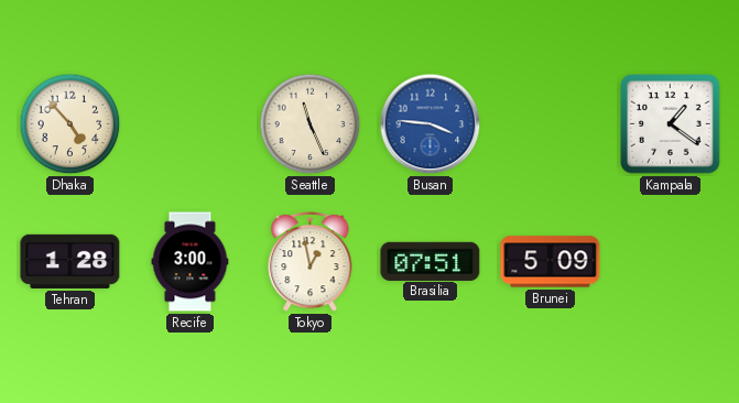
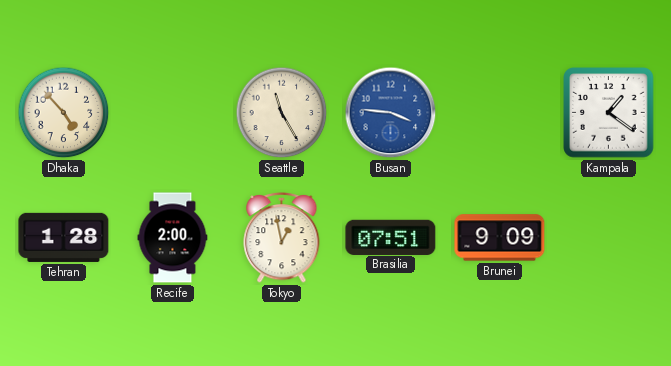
Seattle: 11:26 -> 11:25
Recife: 3:00 -> 2:00
Brunei: 5:09 -> 9:09
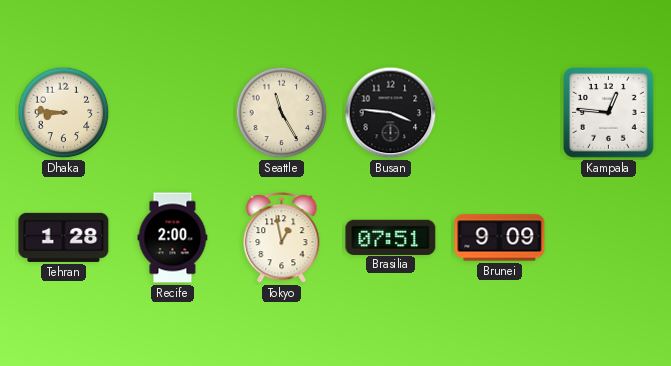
Dhaka: 4:53 -> 8:46
Busan dial: blue -> black
Kampala: 1:21 -> 12:46
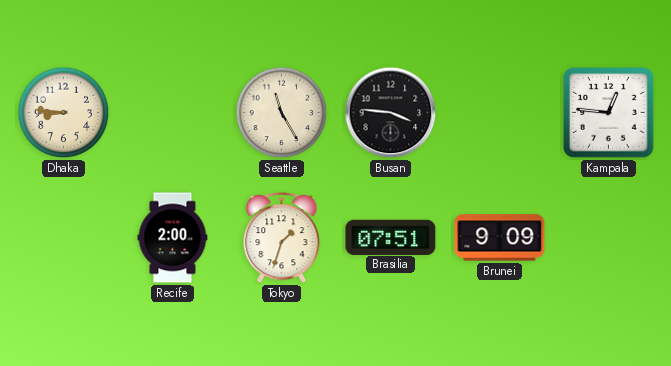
Tehran: 1:28 -> none
Tokyo: 12:58 -> 1:33
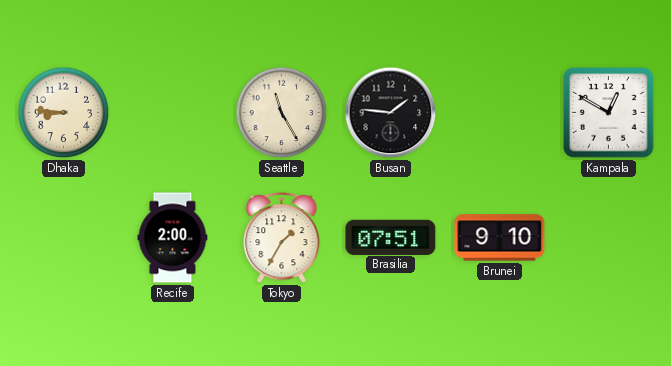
Busan: 3:46 -> 1:46
Kampala: 12:46 -> 12:50
Tokyo: 1:33 -> 1:35
Brunei: 9:09 -> 9:10
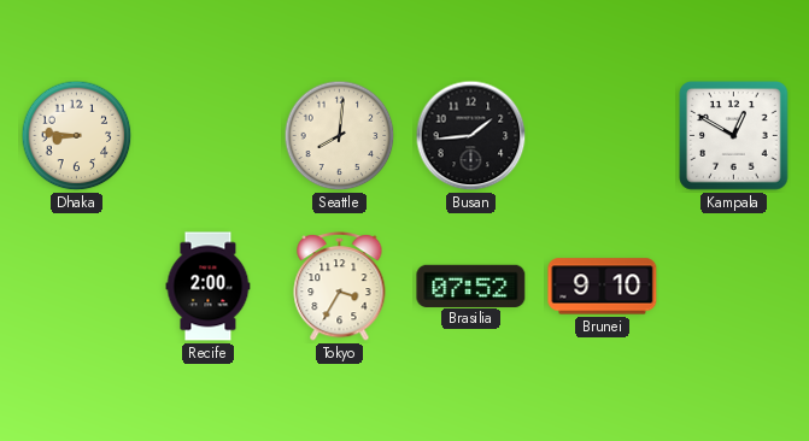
Seattle: 11:25 -> 8:01
Busan: 1:46 -> 1:44
Tokyo: 1:35 -> 3:35
Brasilia: 07:51 -> 07:52
